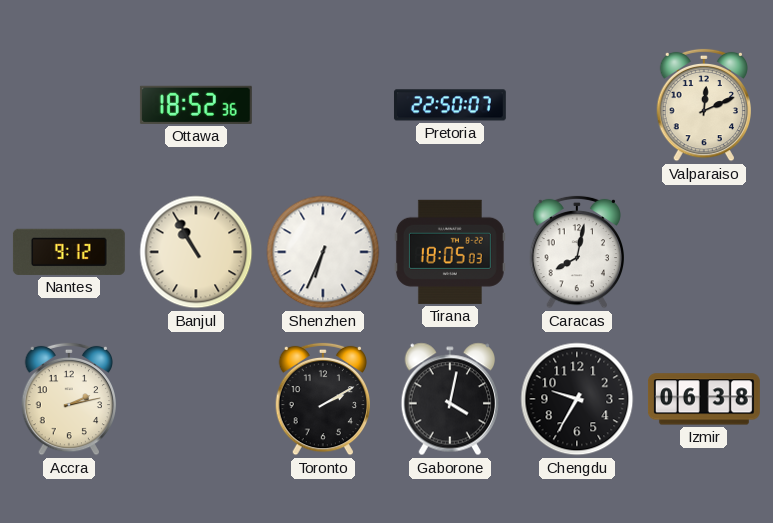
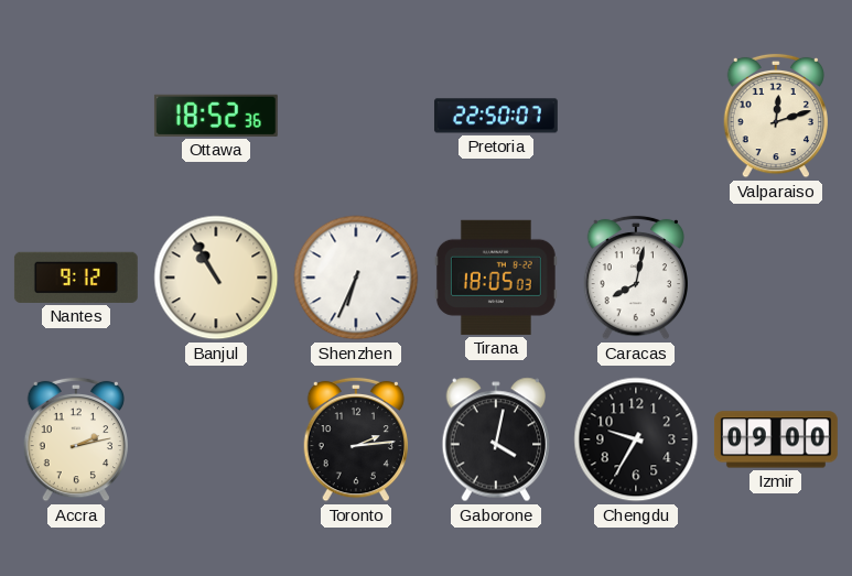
Valparaiso: 12:11 -> 12:12
Toronto: 2:10 -> 2:14
Izmir: 06:38 -> 09:00
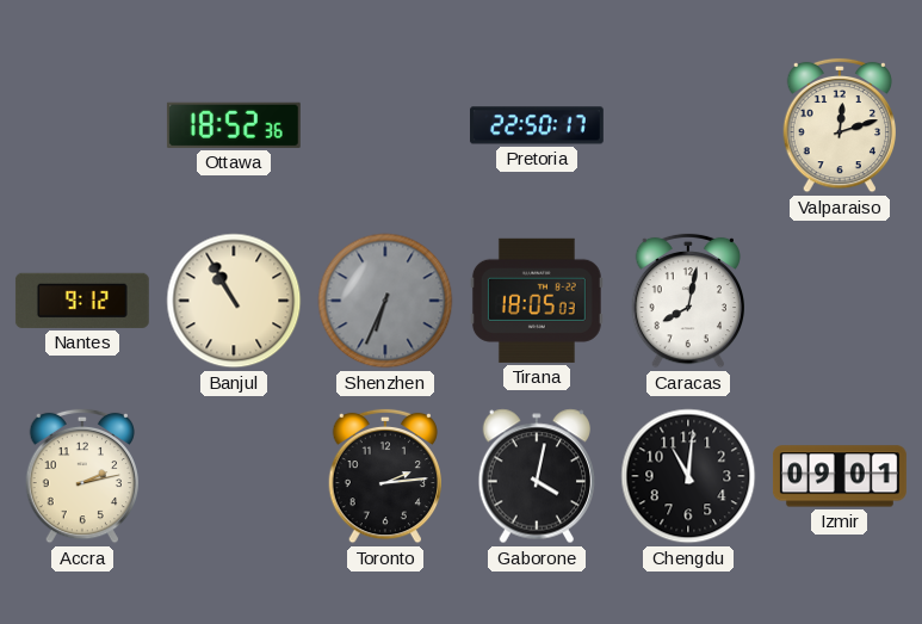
Pretoria: 22:50:07 -> 22:50:17
Shenzhen dial: white -> grey
Chengdu: 9:35 -> 11:01
Izmir: 09:00 -> 09:01
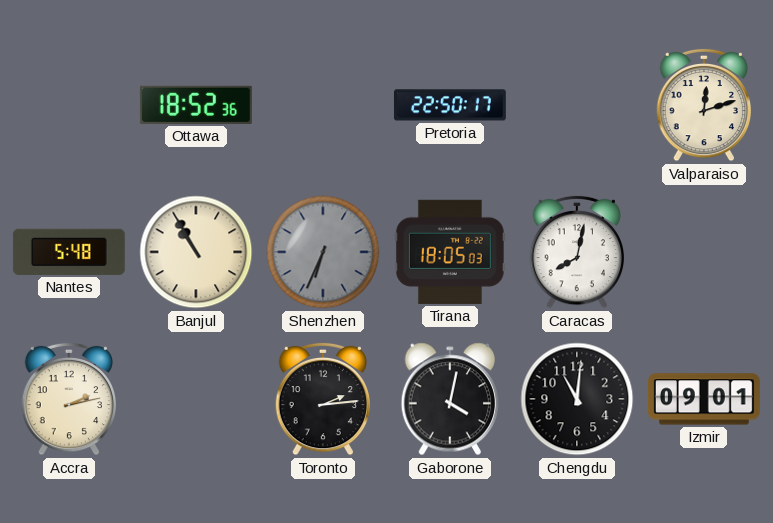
Nantes: 9:12 -> 5:48
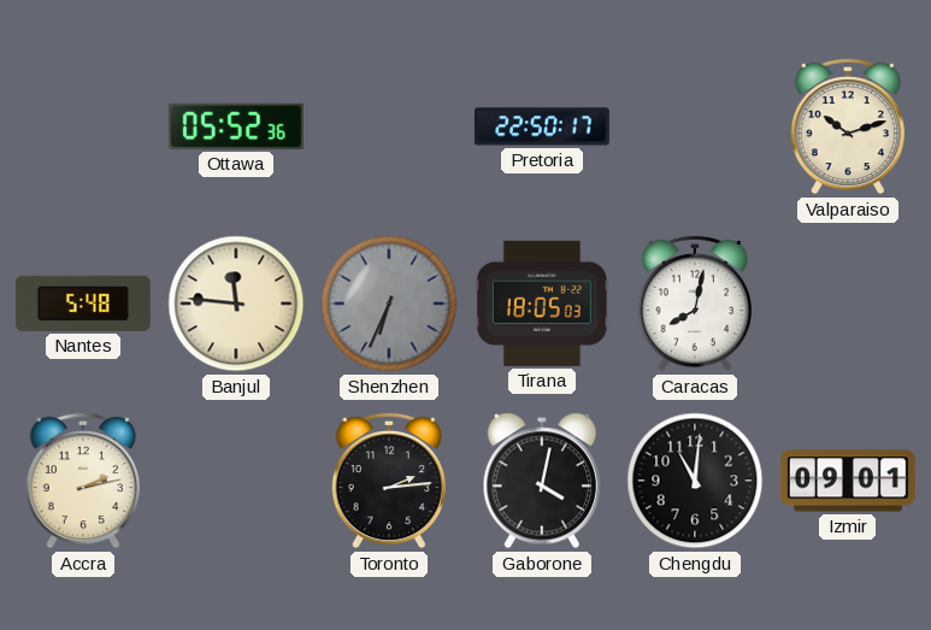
Ottawa: 18:52 -> 05:52
Valparaiso: 12:12 -> 10:12
Banjul: 10:55 -> 11:46
